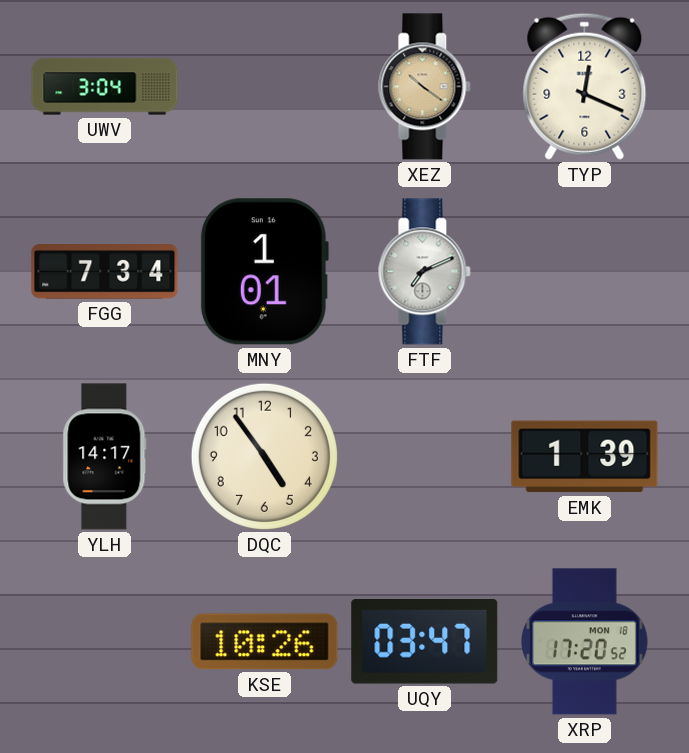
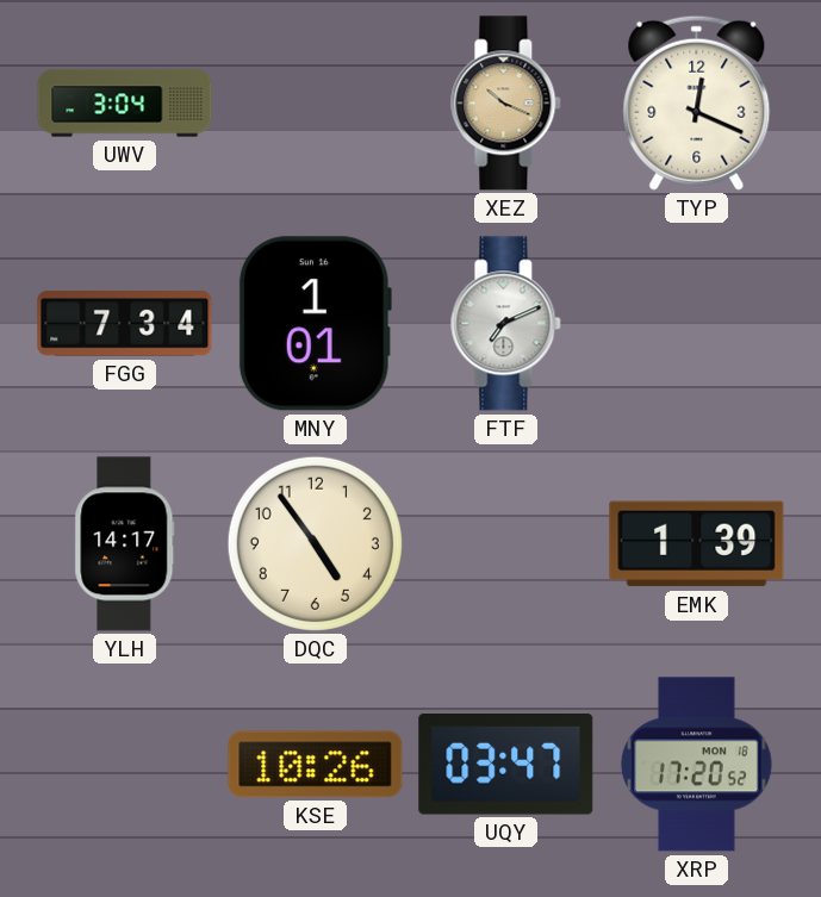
XEZ: 10:21 -> 10:19
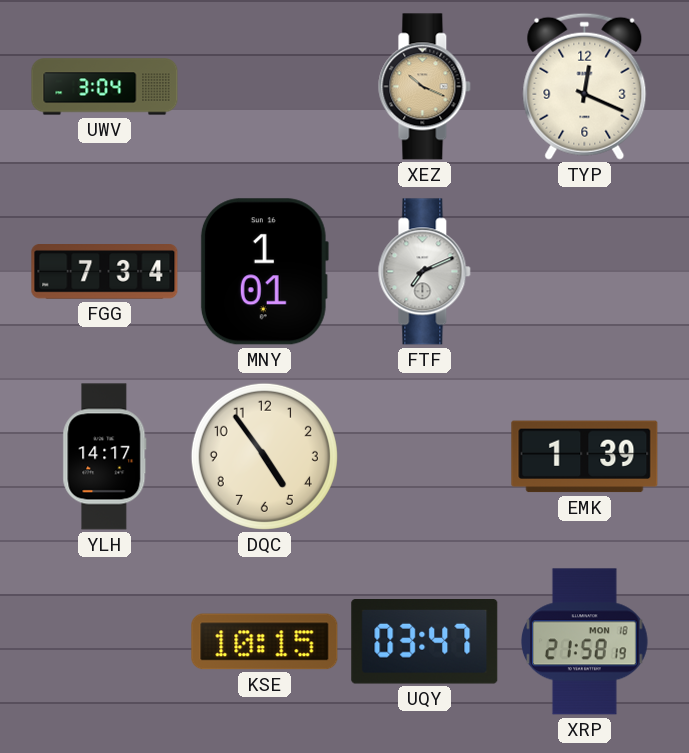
KSE: 10:26 -> 10:15
XRP: 17:20 -> 21:58
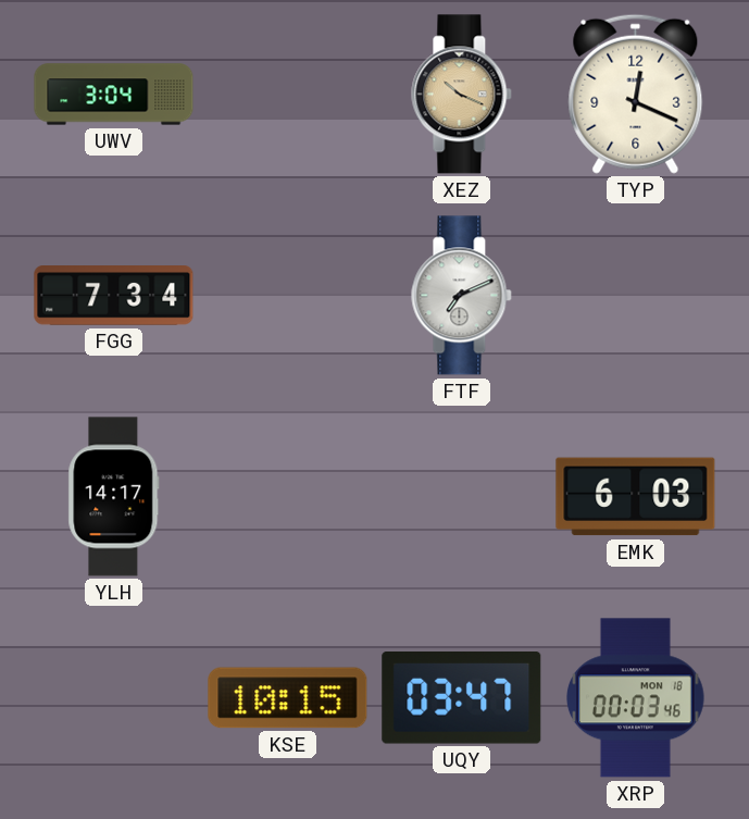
MNY: 1:01 -> none
DQC: 4:54 -> none
EMK: 1:39 -> 6:03
XRP: 21:58 -> 00:03
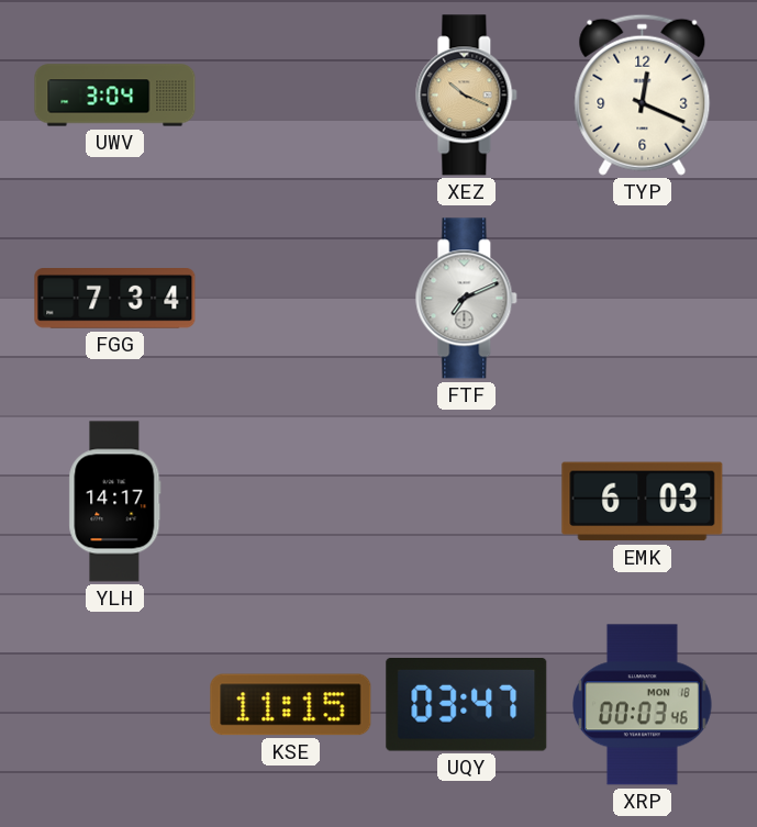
KSE: 10:15 -> 11:15
